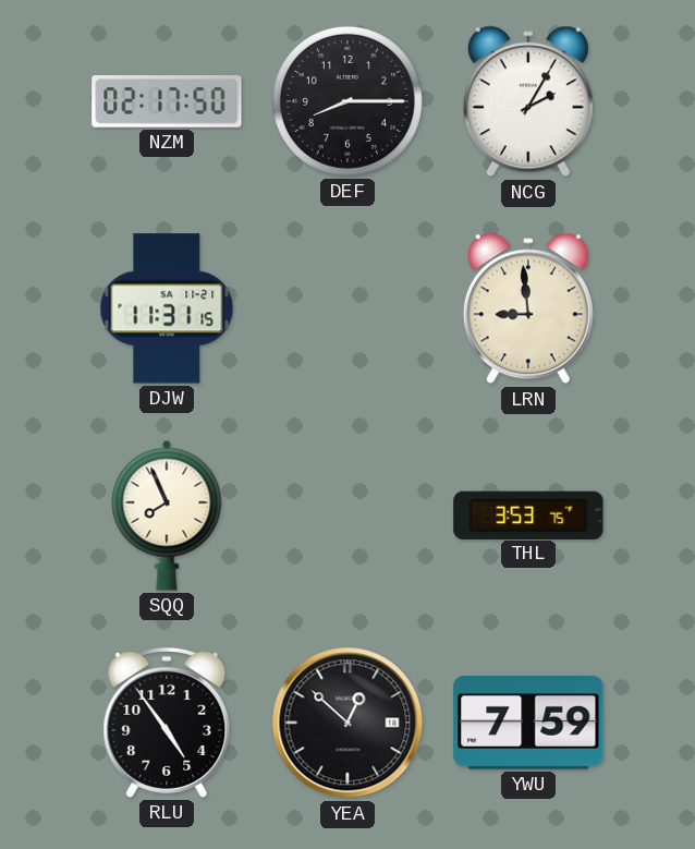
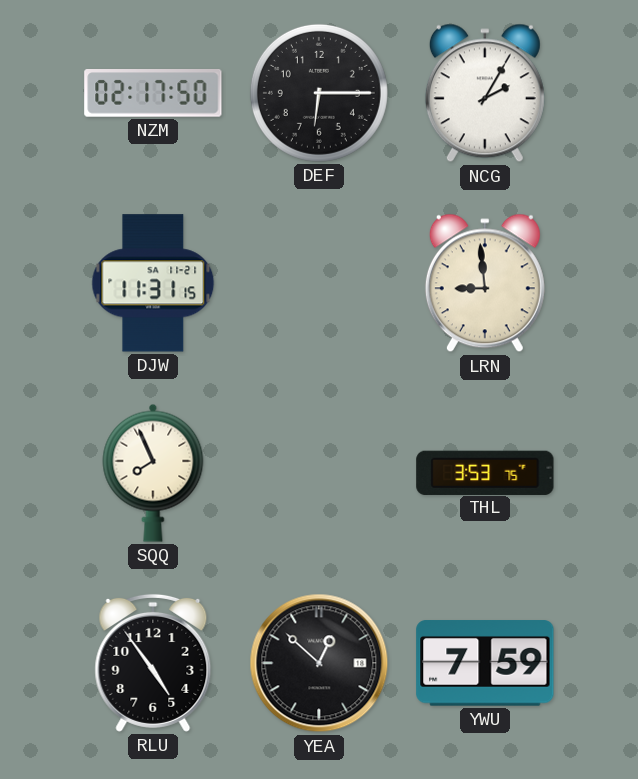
DEF: 8:15 -> 6:15
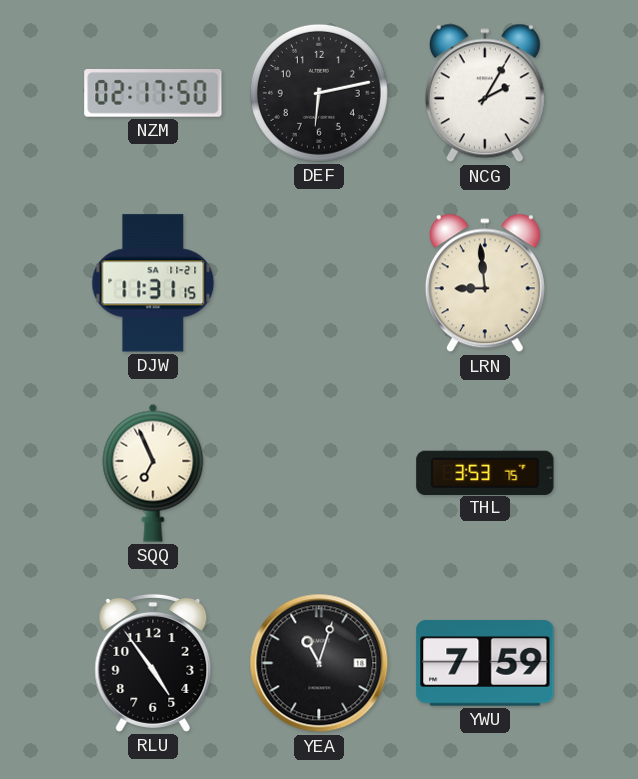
DEF: 6:15 -> 6:13
SQQ: 7:56 -> 6:56
YEA: 12:52 -> 11:03
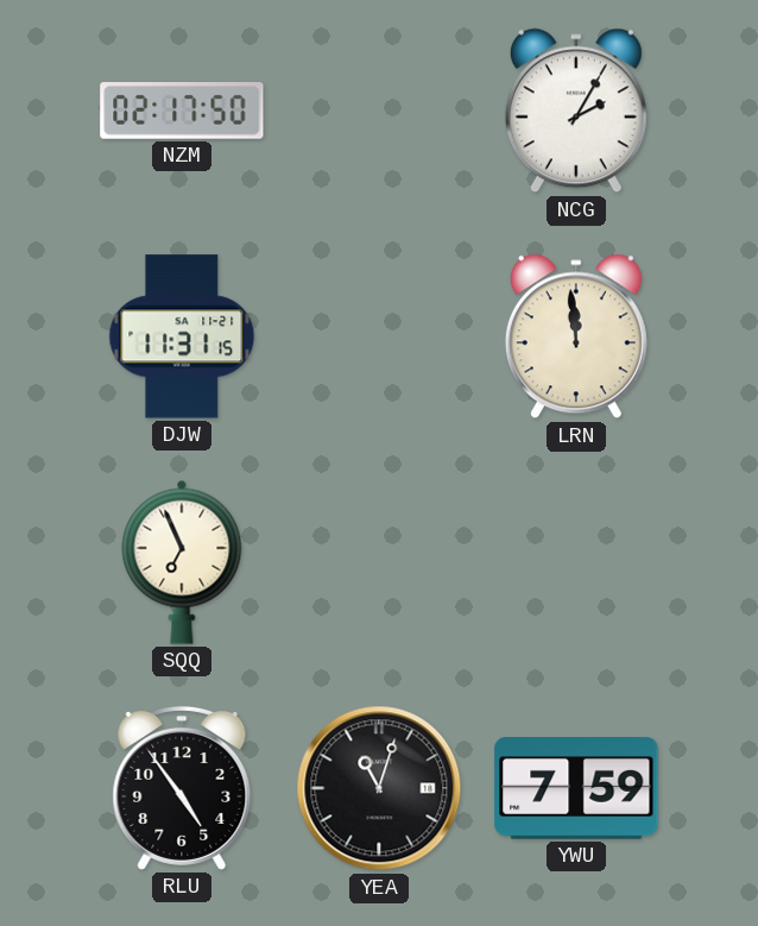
DEF: 6:13 -> none
LRN: 8:59 -> 11:59
THL: 3:53 -> none
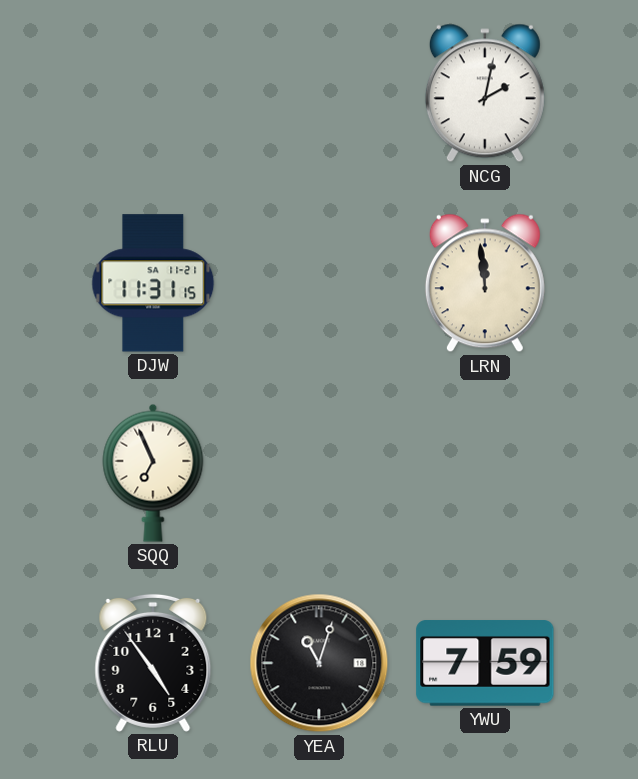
NZM: 02:17 -> none
NCG: 2:05 -> 2:02
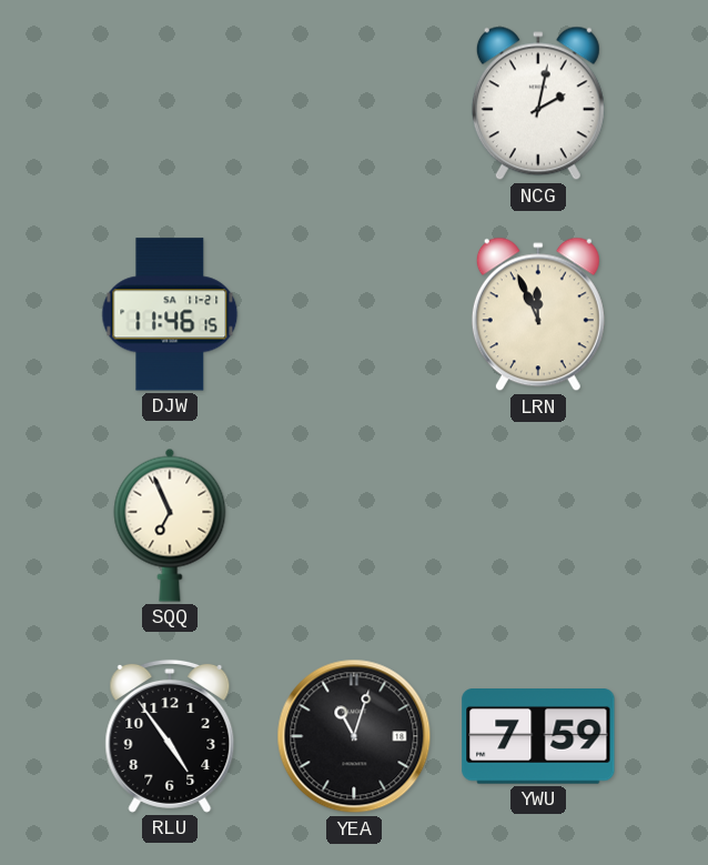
DJW: 11:31 -> 11:46
LRN: 11:59 -> 11:56
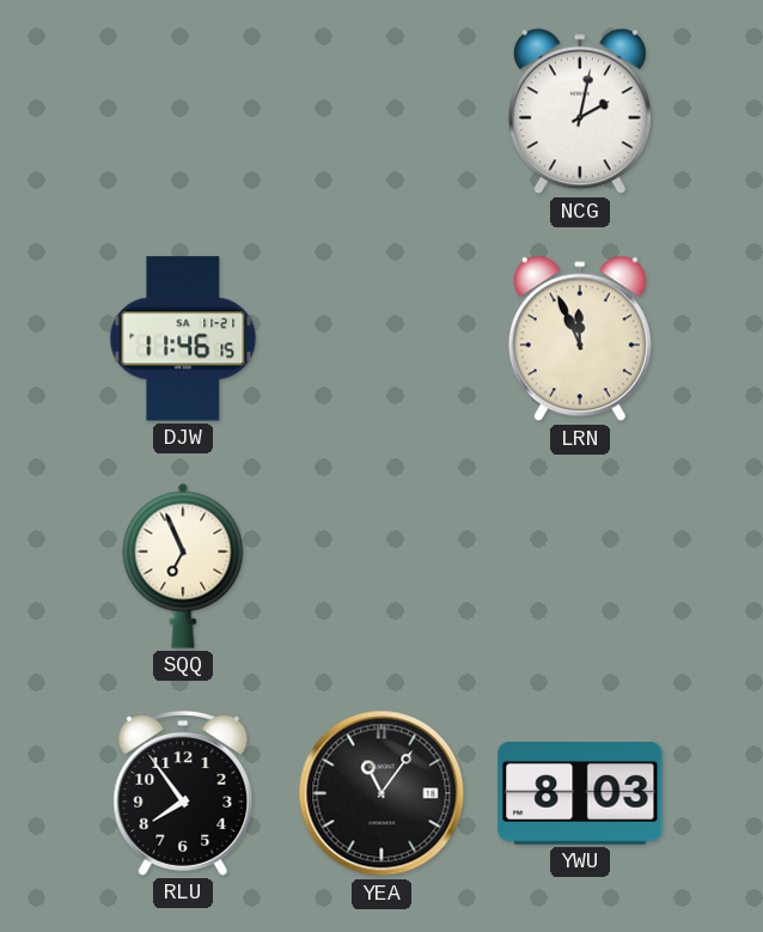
RLU: 4:54 -> 7:54
YEA: 11:03 -> 11:06
YWU: 7:59 -> 8:03
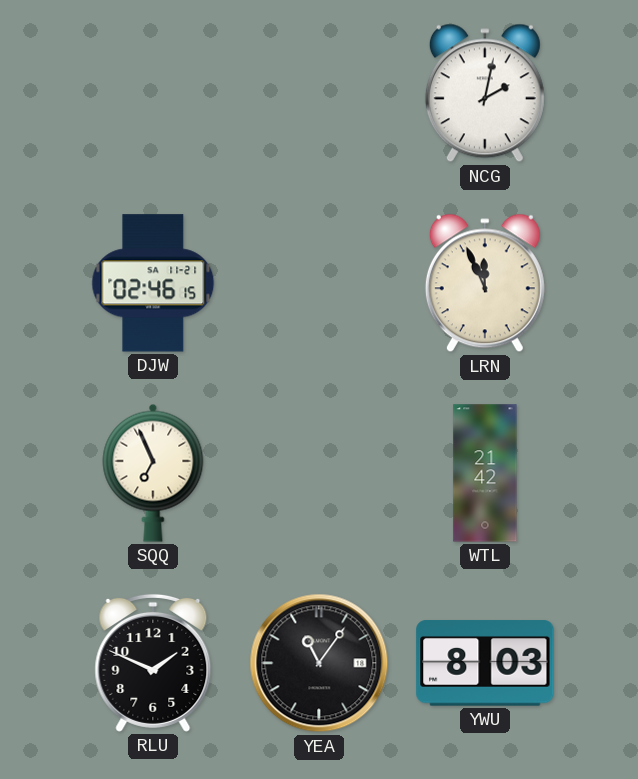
DJW: 11:46 -> 02:46
WTL: none -> 21:42
RLU: 7:54 -> 1:49
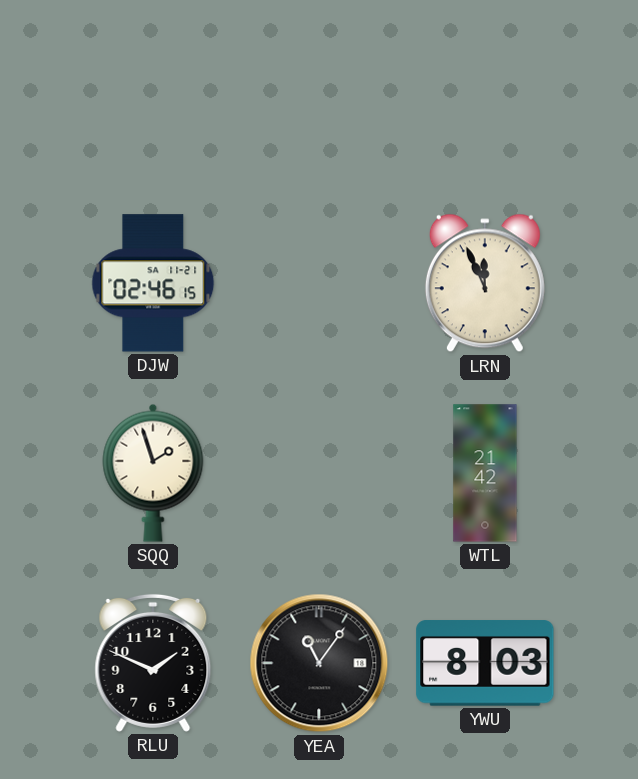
NCG: 2:02 -> none
SQQ: 6:56 -> 1:57
